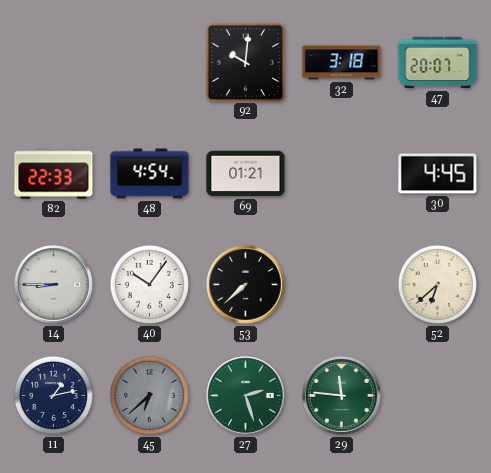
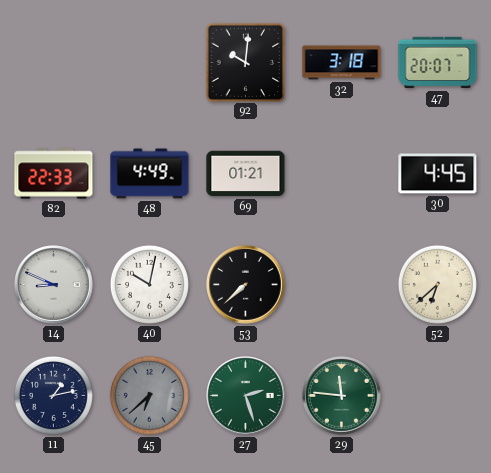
48: 4:54 -> 4:49
14: 8:45 -> 8:49
40: 10:06 -> 10:02
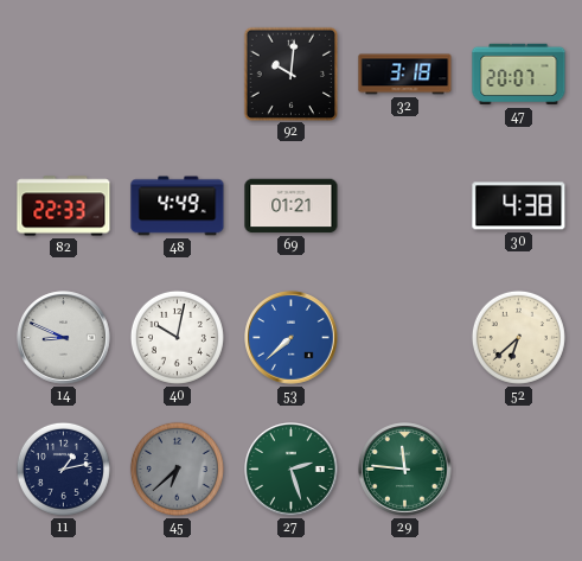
30: 4:45 -> 4:38
53 dial: black -> blue
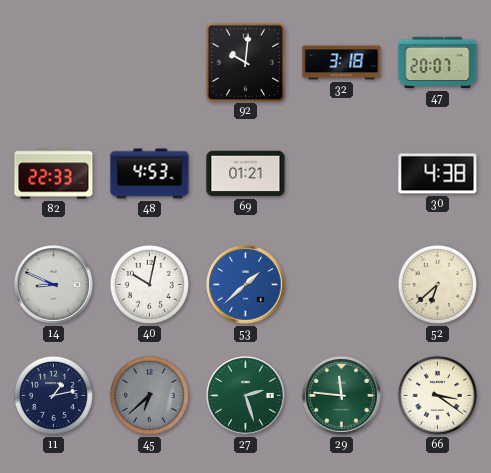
48: 4:49 -> 4:53
53: 7:38 -> 1:38
66: none -> 3:21
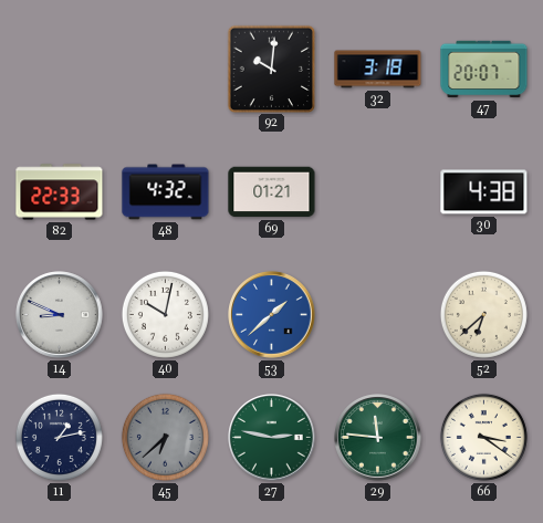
48: 4:53 -> 4:32
27: 2:27 -> 2:47
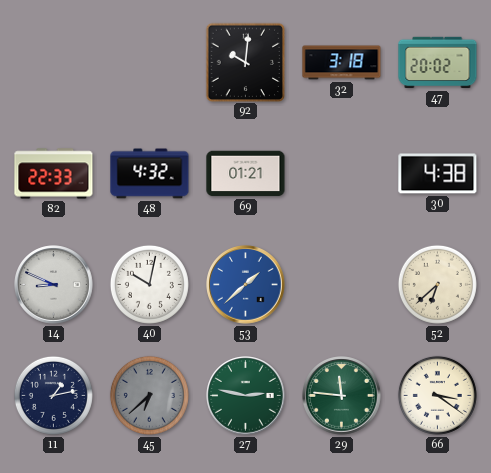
47: 20:07 -> 20:02
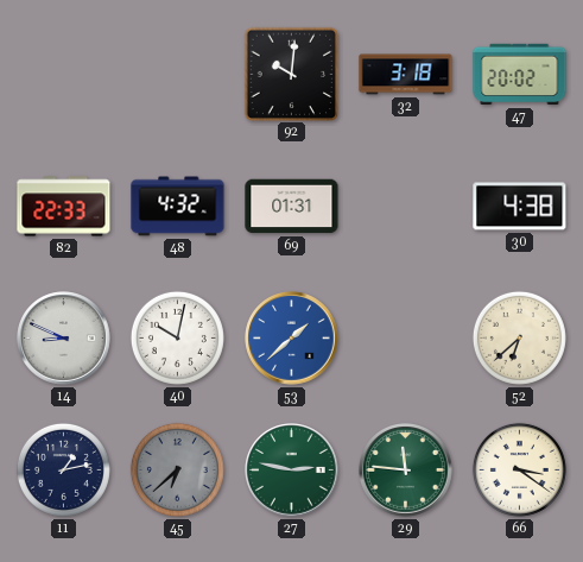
69: 01:21 -> 01:31
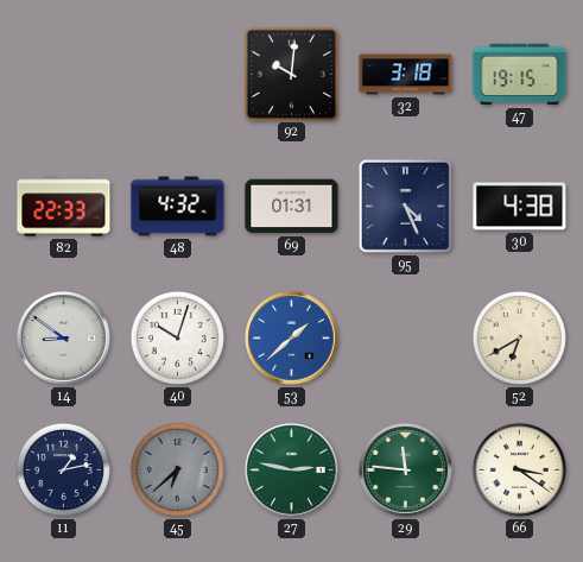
47: 20:02 -> 19:15
95: none -> 4:26
14: 8:49 -> 8:51
40: 10:02 -> 10:03
52: 6:38 -> 6:40
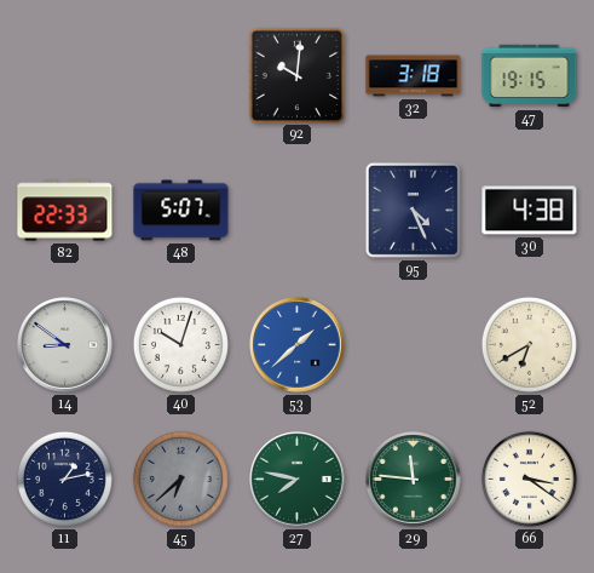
48: 4:32 -> 5:07
69: 01:31 -> none
27: 2:47 -> 7:47
